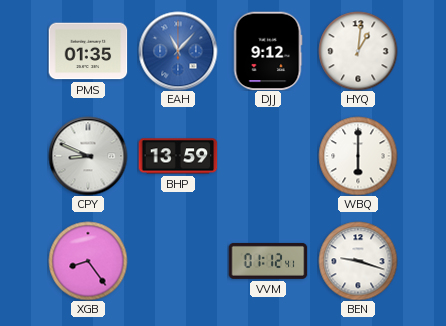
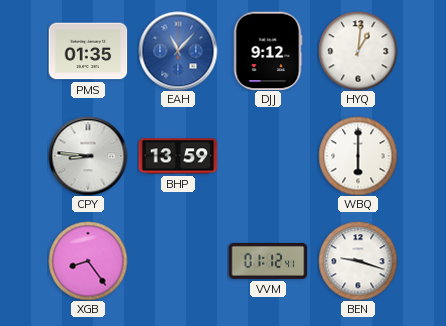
CPY: 8:49 -> 8:46
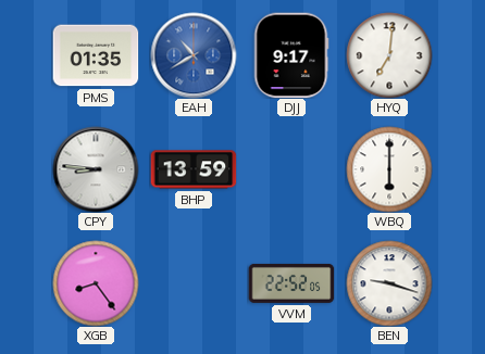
EAH: 11:07 -> 10:40
DJJ: 9:12 -> 9:17
HYQ: 1:01 -> 7:01
VVM: 01:12 -> 22:52
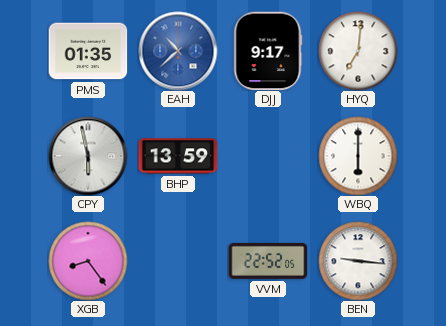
EAH: 10:40 -> 10:38
CPY: 8:46 -> 5:58
BEN: 9:18 -> 9:16
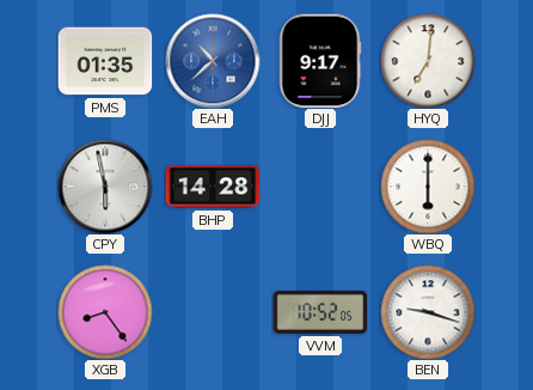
BHP: 13:59 -> 14:28
VVM: 22:52 -> 10:52
BEN: 9:16 -> 9:18
